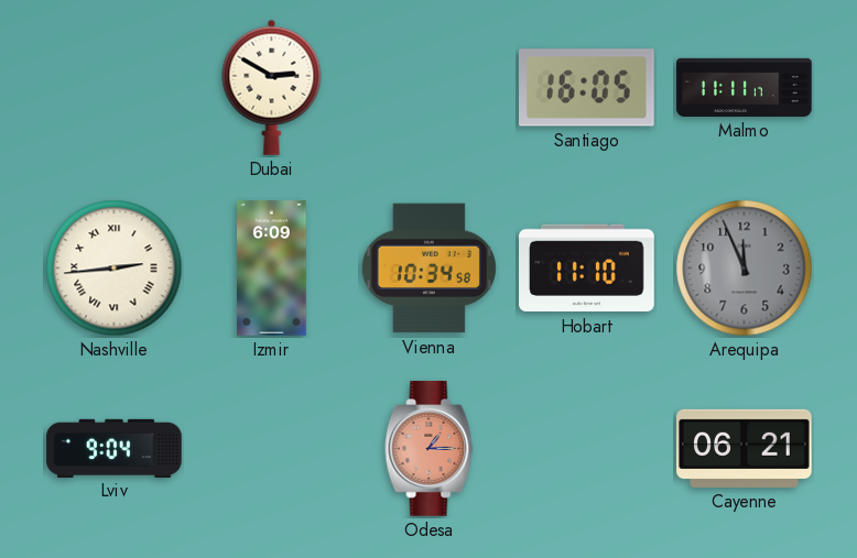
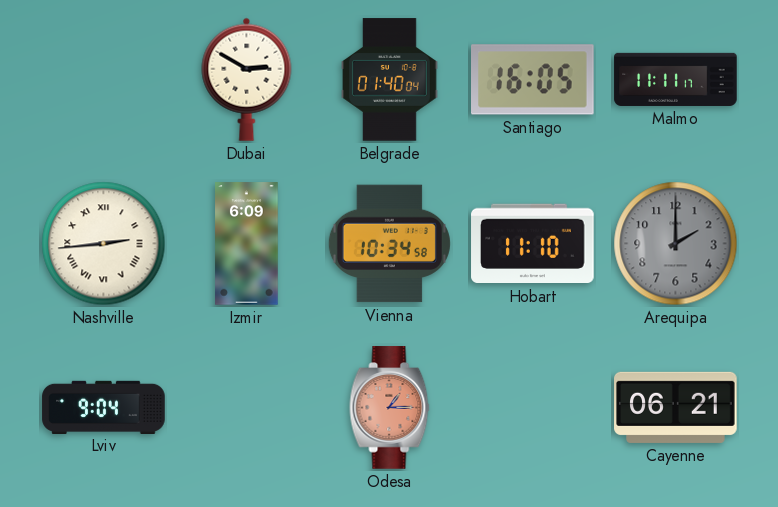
Belgrade: none -> 01:40
Arequipa: 11:56 -> 2:00
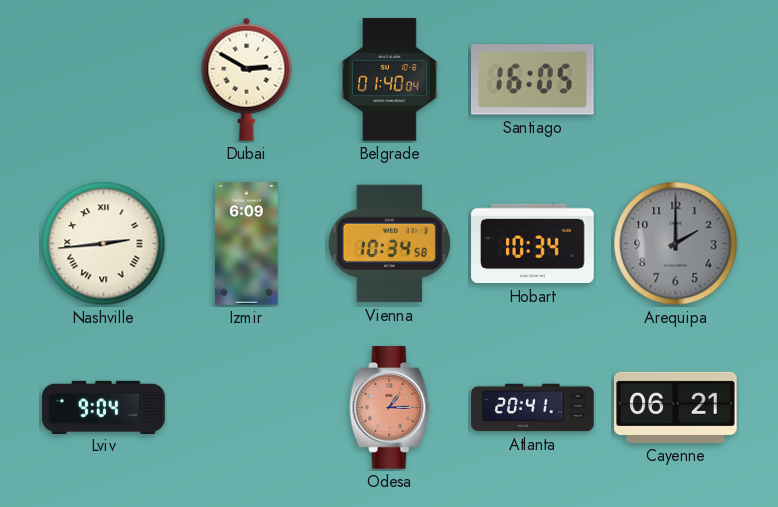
Malmo: 11:11 -> none
Hobart: 11:10 -> 10:34
Atlanta: none -> 20:41
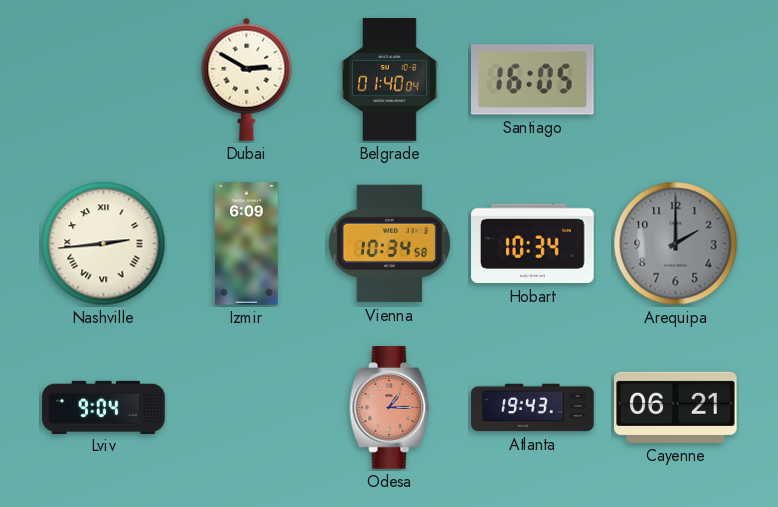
Atlanta: 20:41 -> 19:43
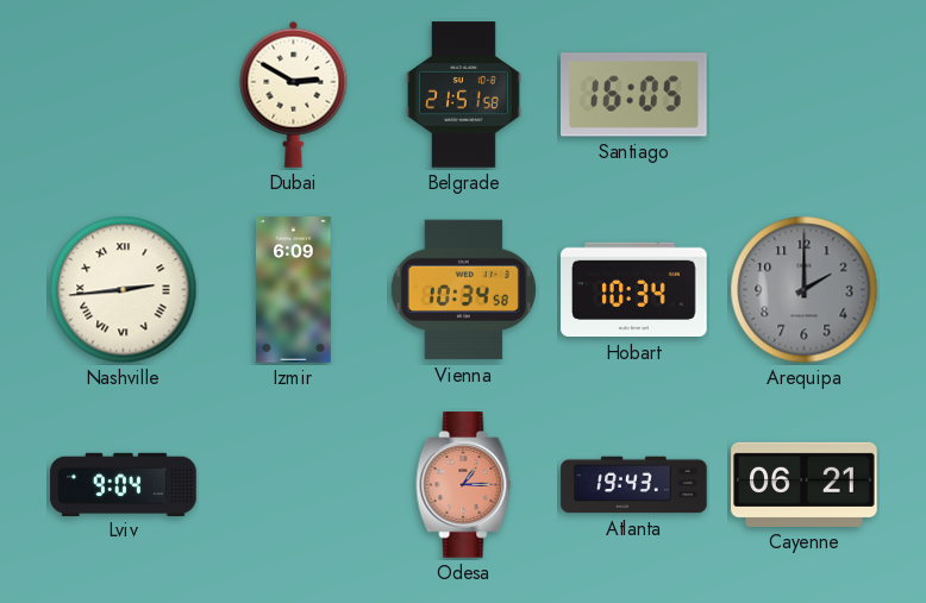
Belgrade: 01:40 -> 21:51
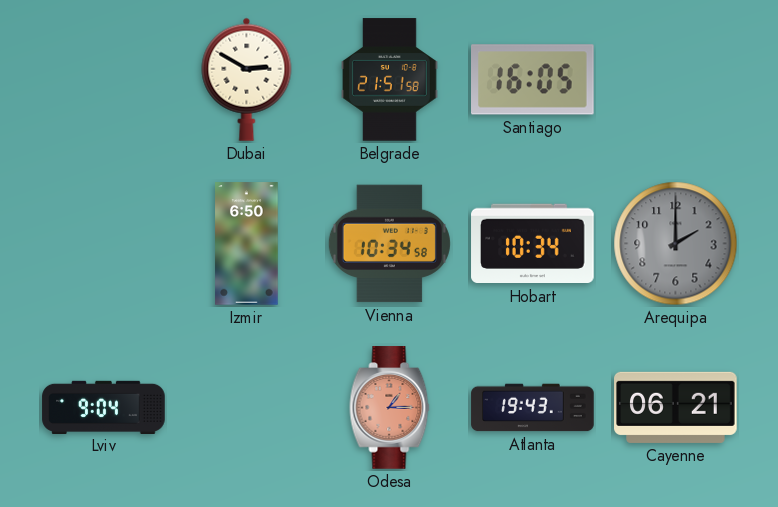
Nashville: 2:44 -> none
Izmir: 6:09 -> 6:50
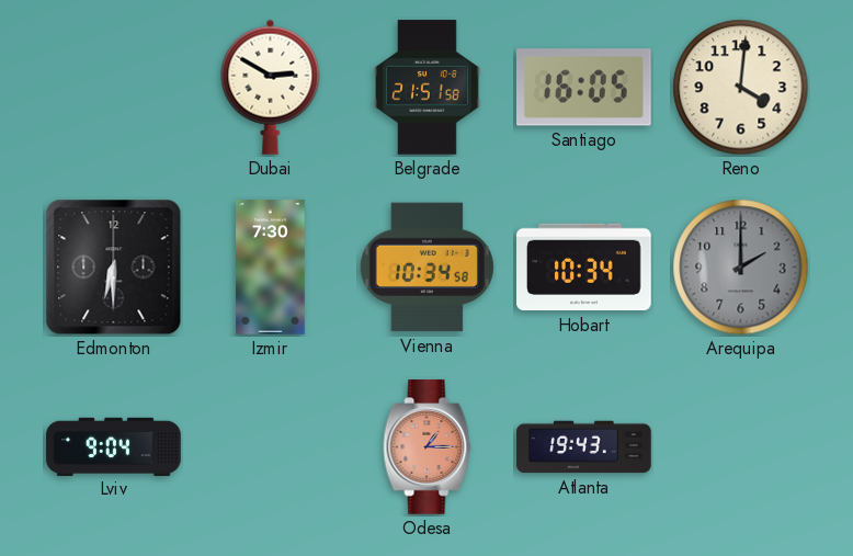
Reno: none -> 4:01
Edmonton: none -> 6:30
Izmir: 6:50 -> 7:30
Cayenne: 06:21 -> none
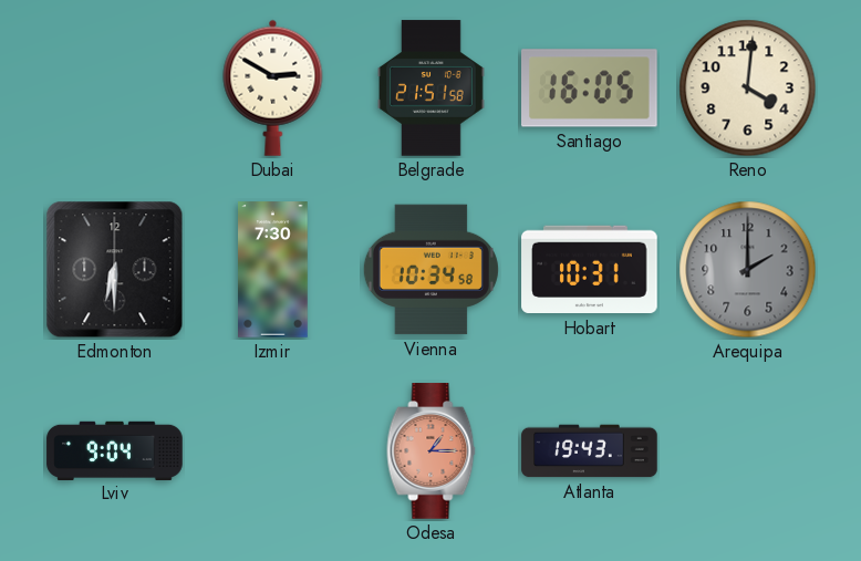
Hobart: 10:34 -> 10:31
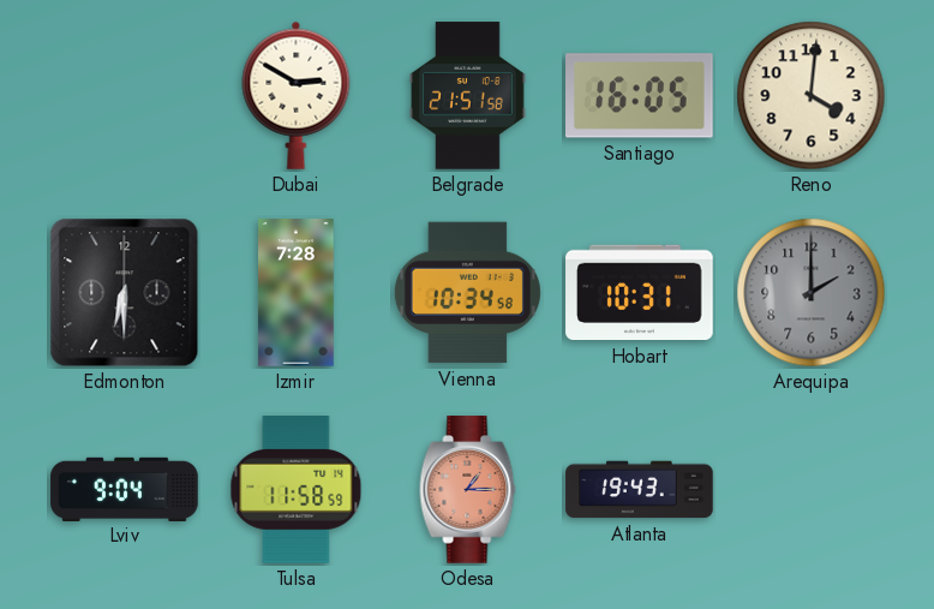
Izmir: 7:30 -> 7:28
Tulsa: none -> 11:58
